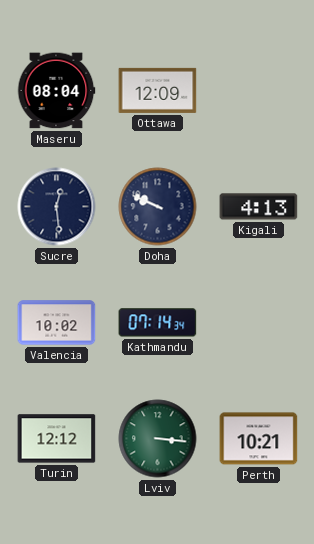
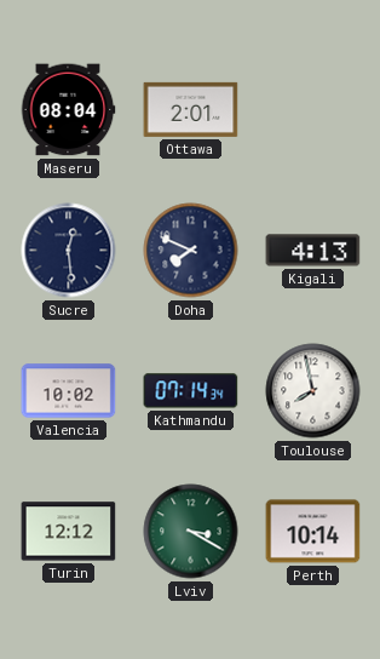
Ottawa: 12:09 -> 2:01
Doha: 9:49 -> 7:49
Toulouse: none -> 7:58
Lviv: 3:16 -> 3:20
Perth: 10:21 -> 10:14
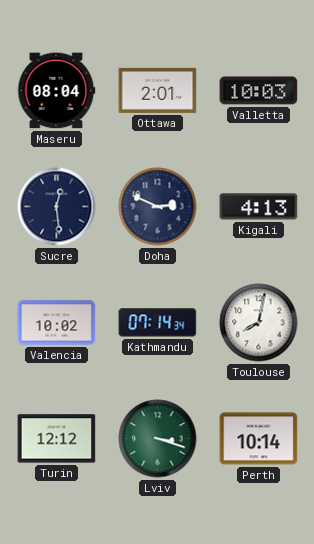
Valletta: none -> 10:03
Doha: 7:49 -> 2:49
Toulouse: 7:58 -> 8:02
Lviv: 3:20 -> 3:18
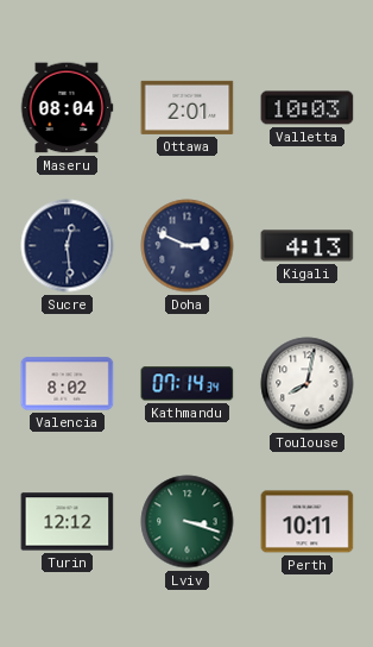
Valencia: 10:02 -> 8:02
Perth: 10:14 -> 10:11
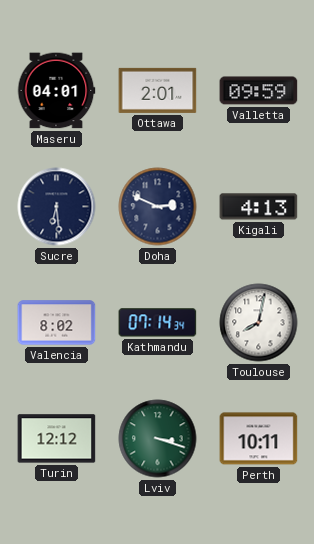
Maseru: 08:04 -> 04:01
Valletta: 10:03 -> 09:59
Sucre: 12:29 -> 6:29
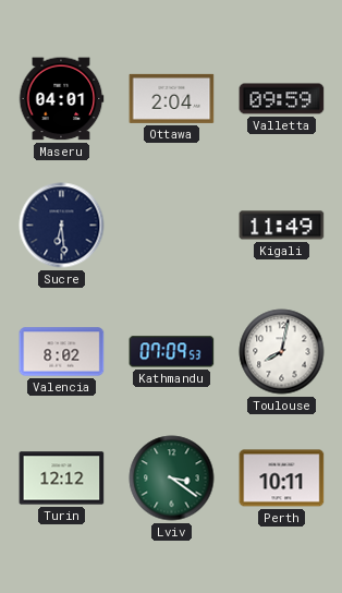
Ottawa: 2:01 -> 2:04
Doha: 2:49 -> none
Kigali: 4:13 -> 11:49
Kathmandu: 07:14 -> 07:09
Lviv: 3:18 -> 3:21
